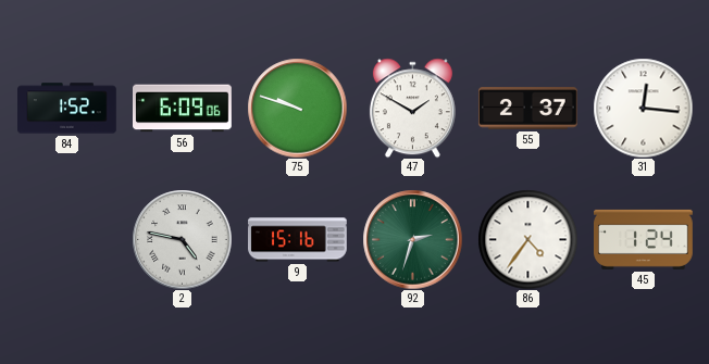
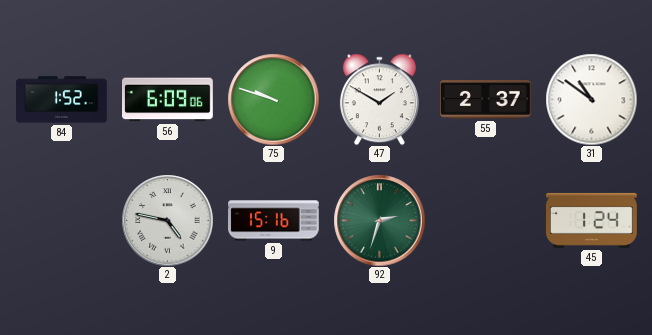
31: 12:16 -> 10:51
86: 4:36 -> none
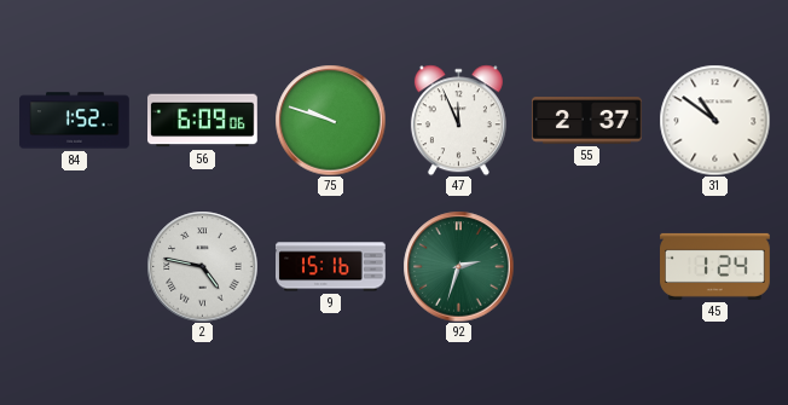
47: 1:50 -> 11:56
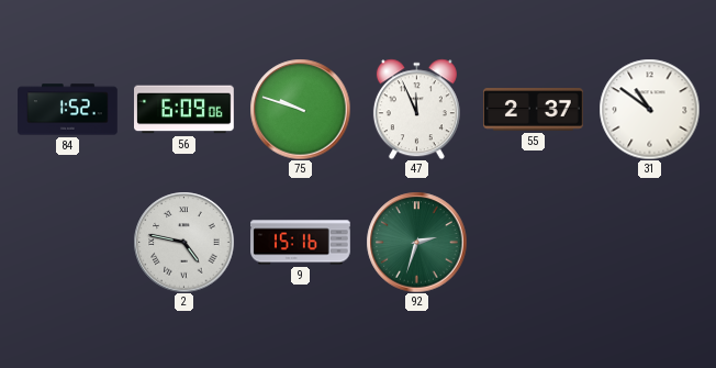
45: 1:24 -> none
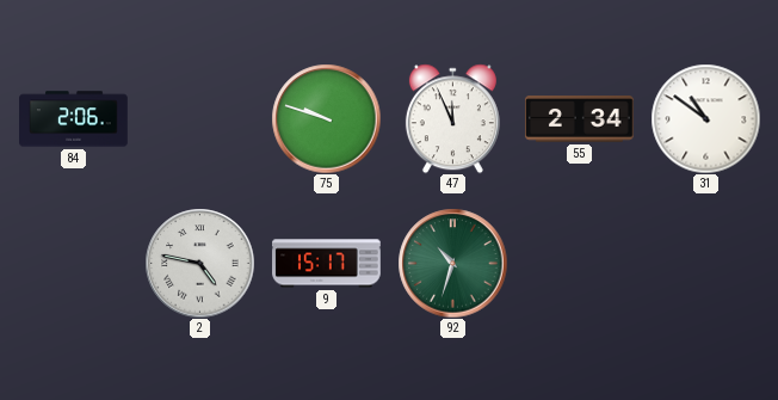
84: 1:52 -> 2:06
56: 6:09 -> none
55: 2:37 -> 2:34
9: 15:16 -> 15:17
92: 2:33 -> 10:33
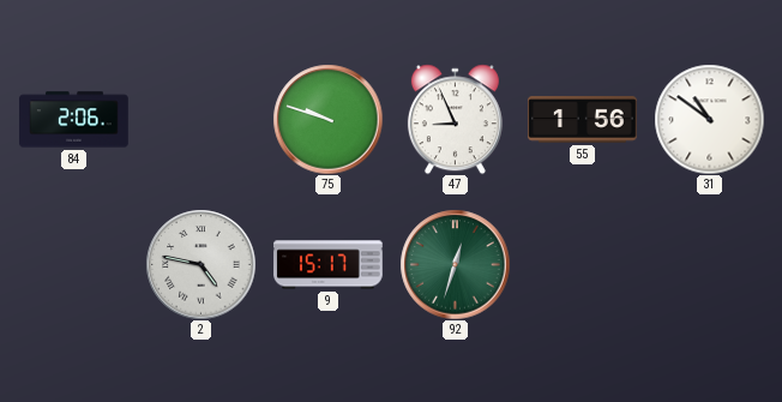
47: 11:56 -> 8:56
55: 2:34 -> 1:56
92: 10:33 -> 12:33
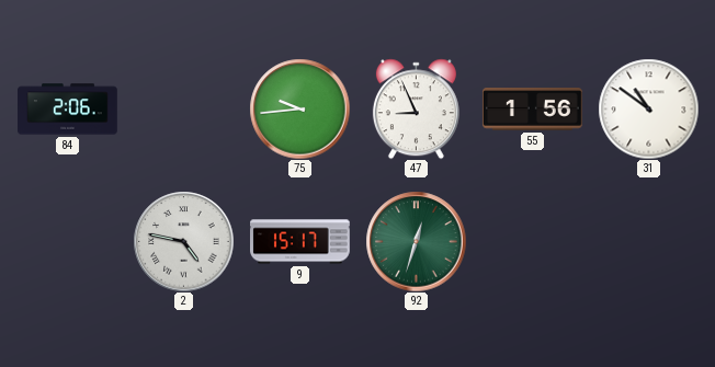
75: 9:48 -> 9:44
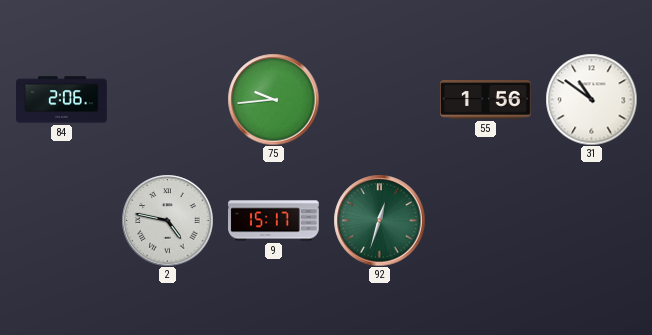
47: 8:56 -> none
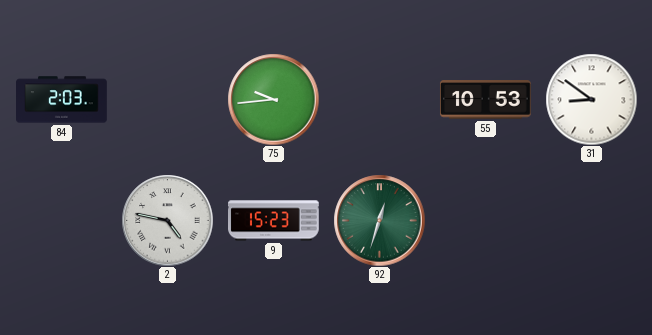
84: 2:06 -> 2:03
55: 1:56 -> 10:53
31: 10:51 -> 8:51
9: 15:17 -> 15:23
